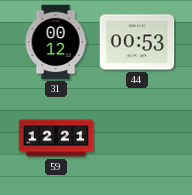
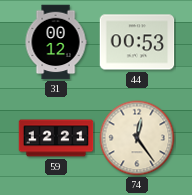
74: none -> 12:24
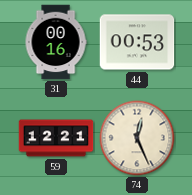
31: 00:12 -> 00:16
74: 12:24 -> 12:26
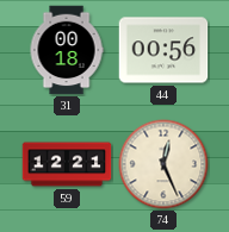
31: 00:16 -> 00:18
44: 00:53 -> 00:56
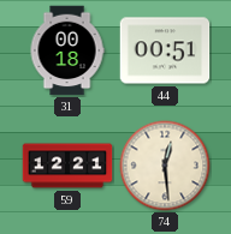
44: 00:56 -> 00:51
74: 12:26 -> 12:29
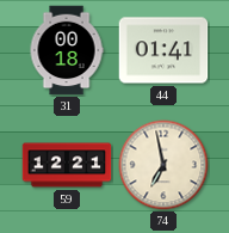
44: 00:51 -> 01:41
74: 12:29 -> 6:58
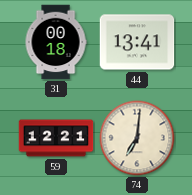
44: 01:41 -> 13:41
74: 6:58 -> 7:01
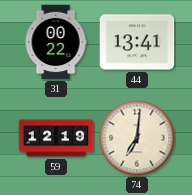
31: 00:18 -> 00:22
59: 12:21 -> 12:19
